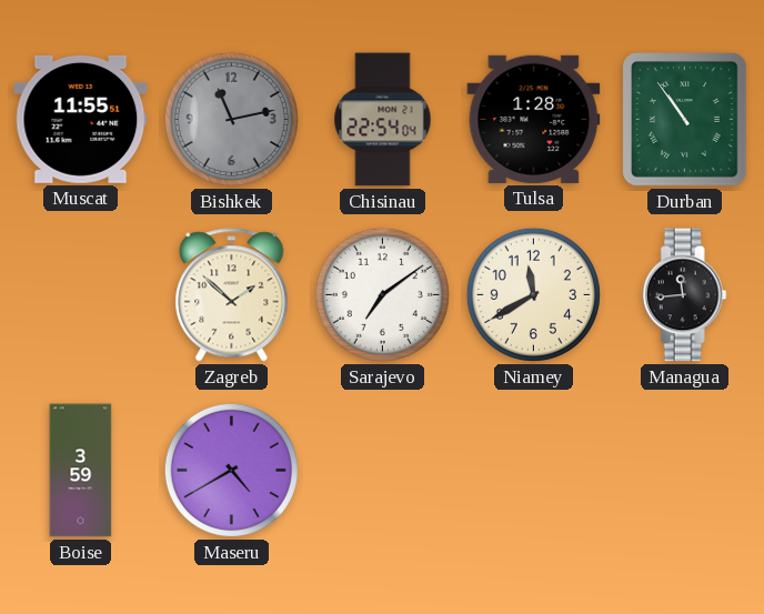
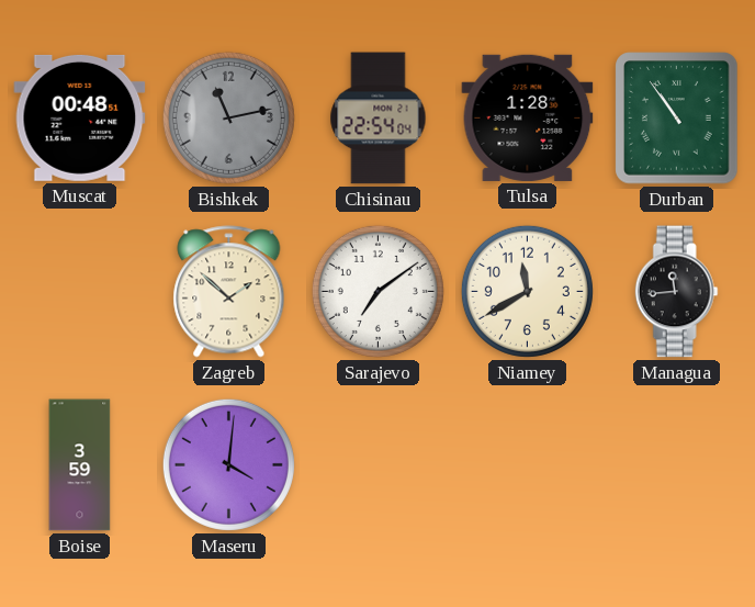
Muscat: 11:55 -> 00:48
Maseru: 4:40 -> 4:01
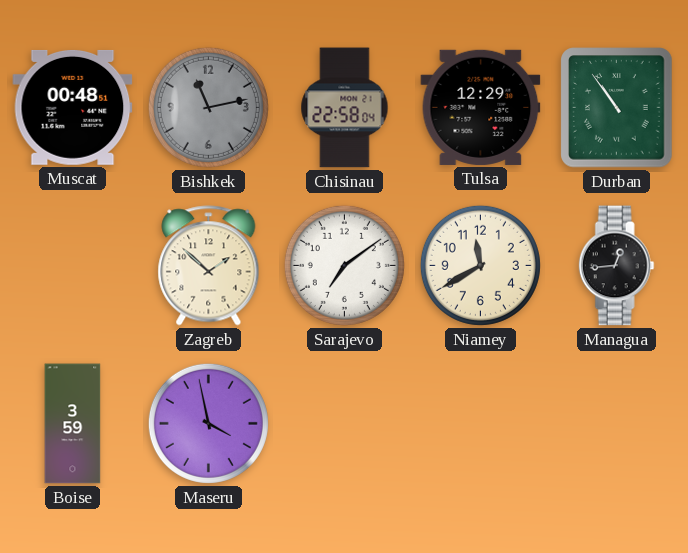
Chisinau: 22:54 -> 22:58
Tulsa: 1:28 -> 12:29
Managua: 11:44 -> 12:44
Maseru: 4:01 -> 3:58
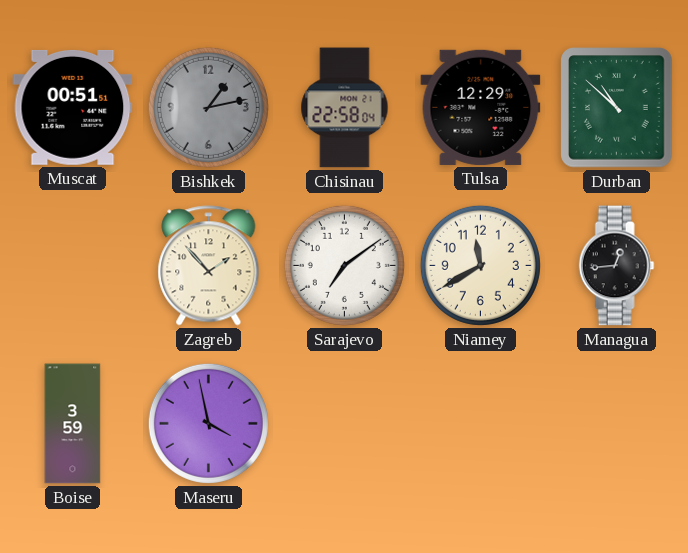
Muscat: 00:48 -> 00:51
Bishkek: 11:13 -> 1:13
Durban: 10:54 -> 10:52
Zagreb: 1:52 -> 1:53
